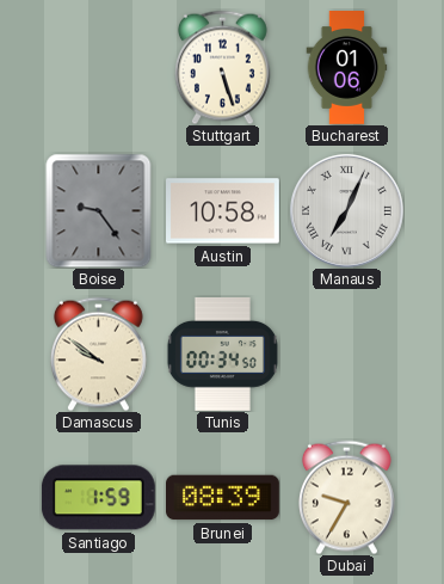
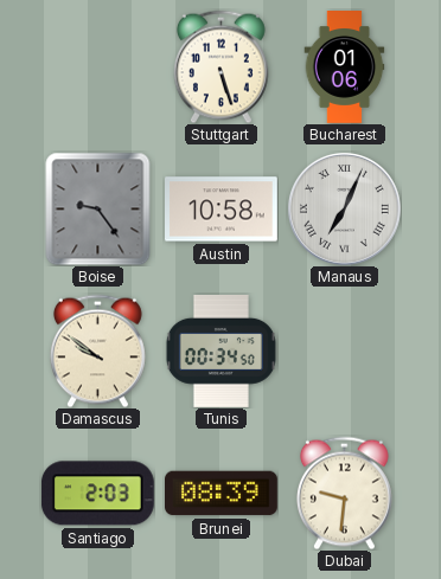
Santiago: 1:59 -> 2:03
Dubai: 9:35 -> 9:31
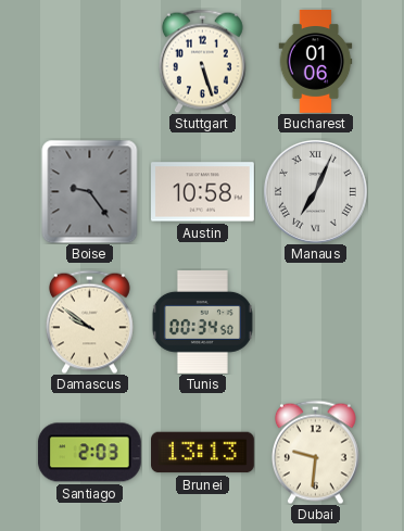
Brunei: 08:39 -> 13:13
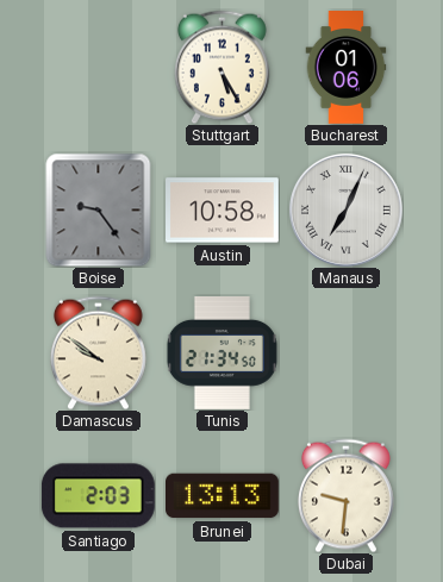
Stuttgart: 5:27 -> 5:25
Tunis: 00:34 -> 21:34
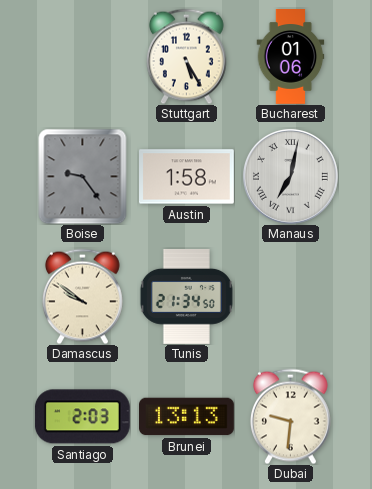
Austin: 10:58 -> 1:58
Manaus: 7:04 -> 7:02
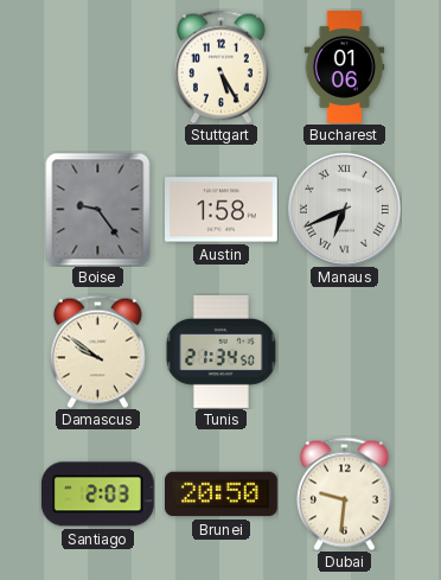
Manaus: 7:02 -> 6:41
Brunei: 13:13 -> 20:50
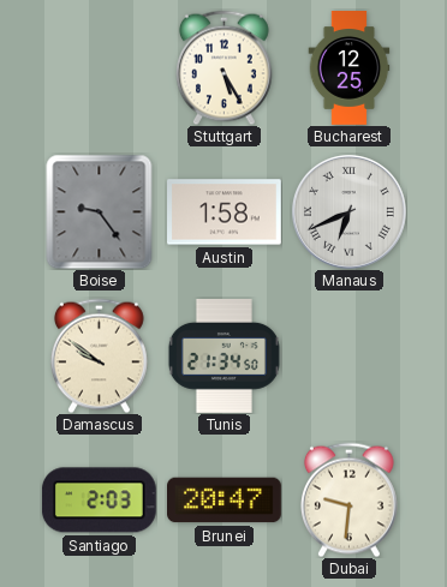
Bucharest: 01:06 -> 12:25
Brunei: 20:50 -> 20:47
